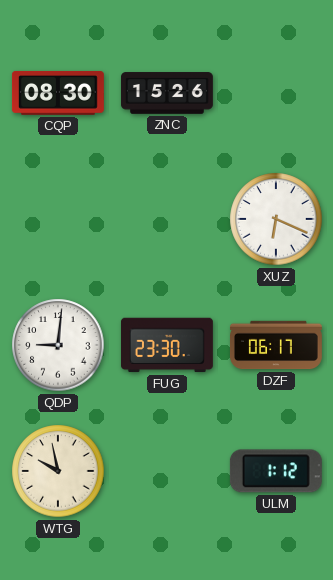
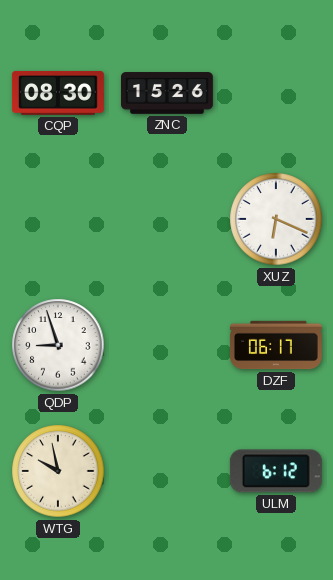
QDP: 9:01 -> 8:57
FUG: 23:30 -> none
ULM: 1:12 -> 6:12
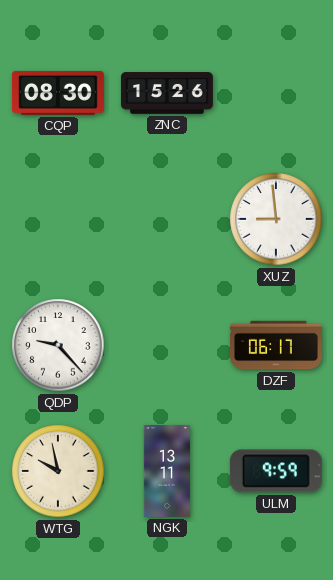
XUZ: 6:19 -> 8:59
QDP: 8:57 -> 9:23
NGK: none -> 13:11
ULM: 6:12 -> 9:59
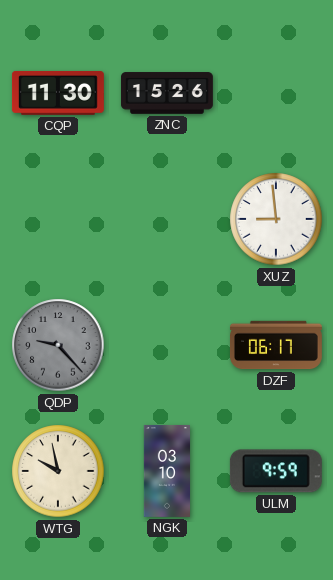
CQP: 08:30 -> 11:30
QDP dial: white -> grey
NGK: 13:11 -> 03:10
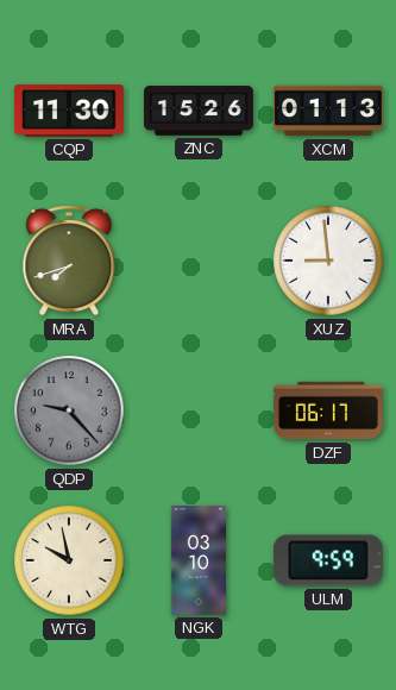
XCM: none -> 01:13
MRA: none -> 7:42
